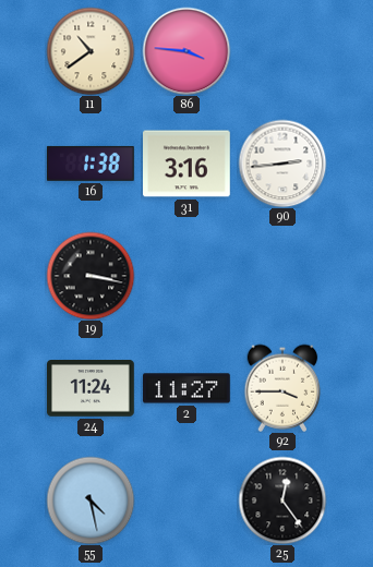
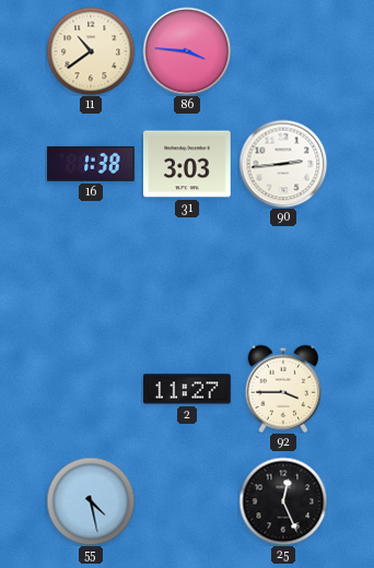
31: 3:16 -> 3:03
19: 3:17 -> none
24: 11:24 -> none
25: 12:24 -> 12:26
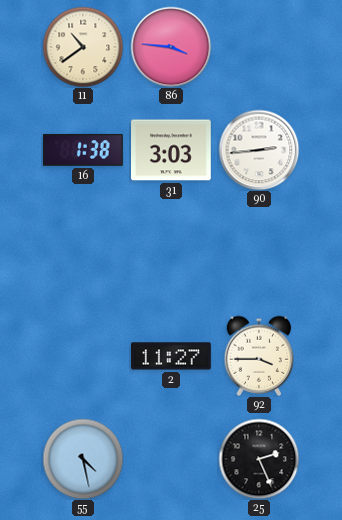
25: 12:26 -> 2:26
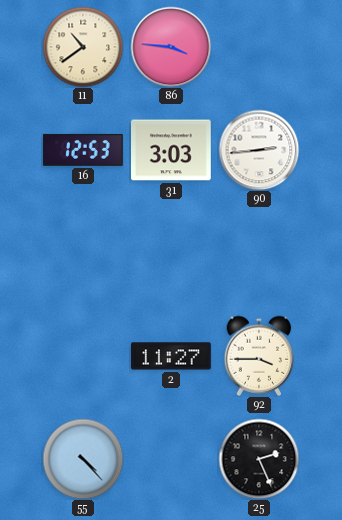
16: 1:38 -> 12:53
55: 4:28 -> 4:23
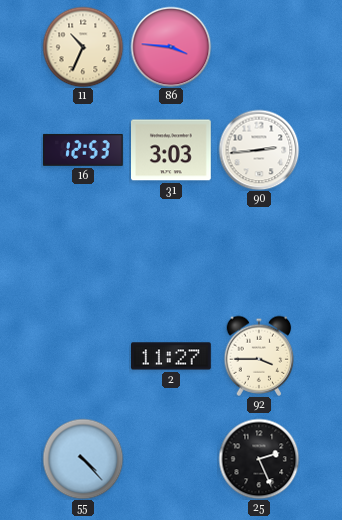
11: 10:39 -> 10:34
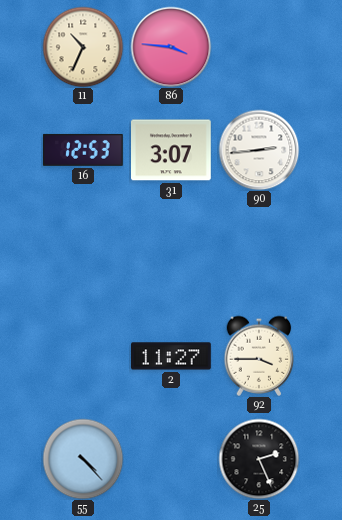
31: 3:03 -> 3:07
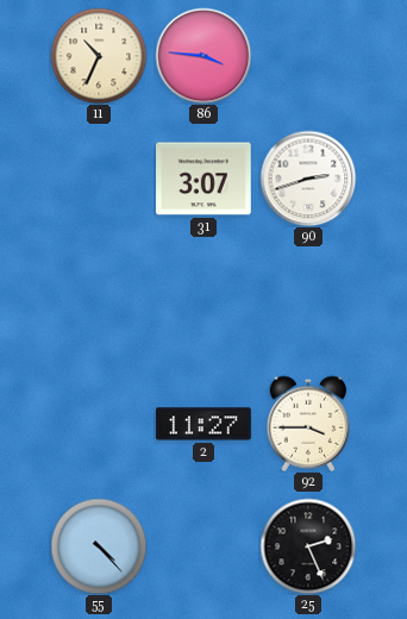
16: 12:53 -> none
90: 2:44 -> 2:42
